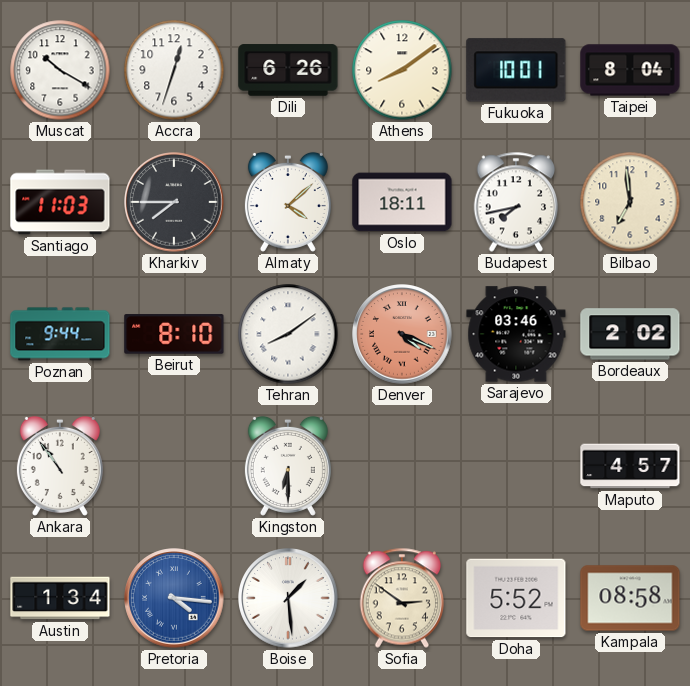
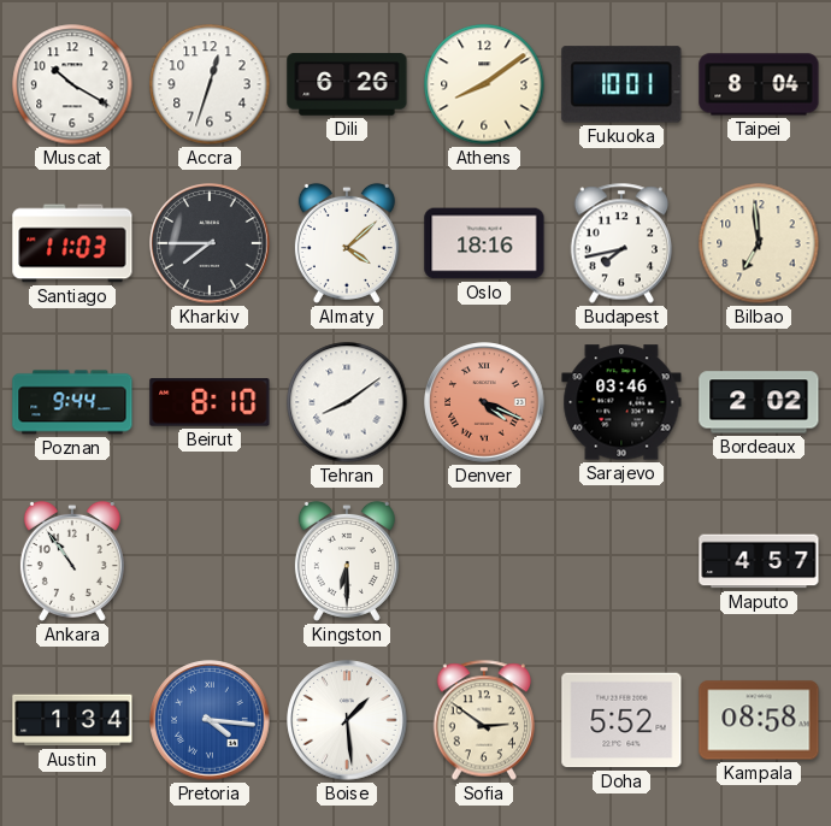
Oslo: 18:11 -> 18:16
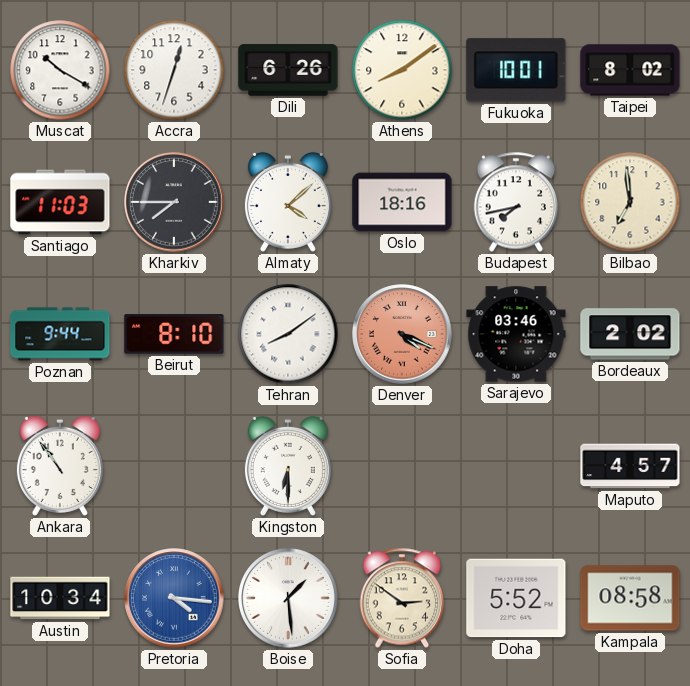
Taipei: 8:04 -> 8:02
Austin: 1:34 -> 10:34
